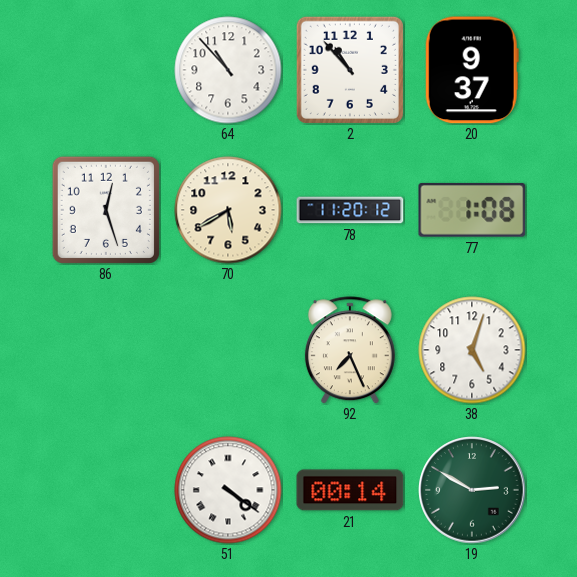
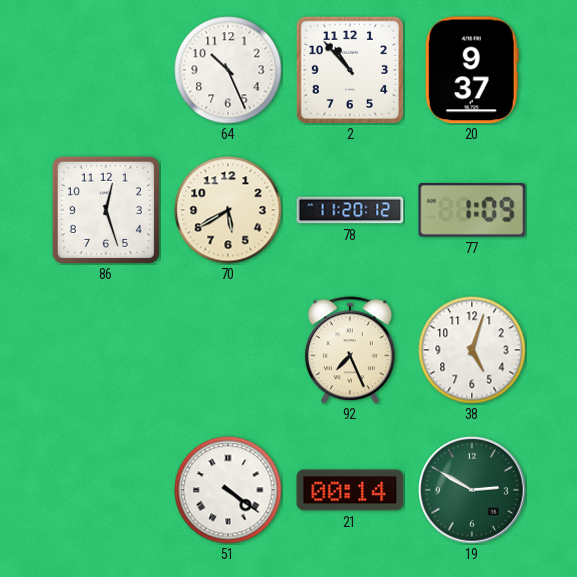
64: 10:53 -> 10:26
77: 1:08 -> 1:09
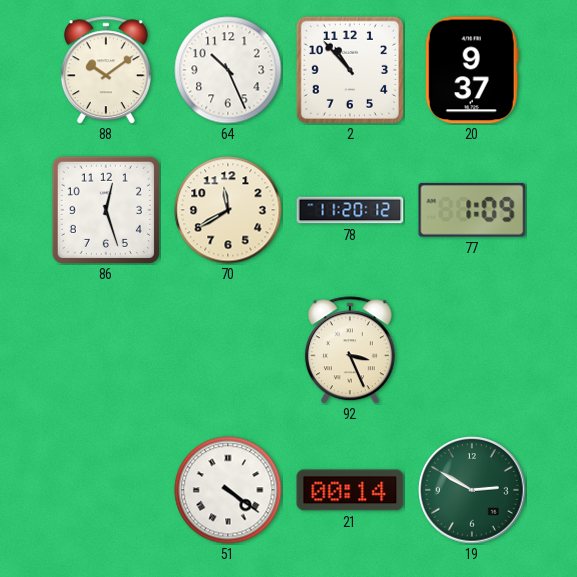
88: none -> 10:09
70: 5:40 -> 11:40
92: 7:26 -> 3:26
38: 5:03 -> none
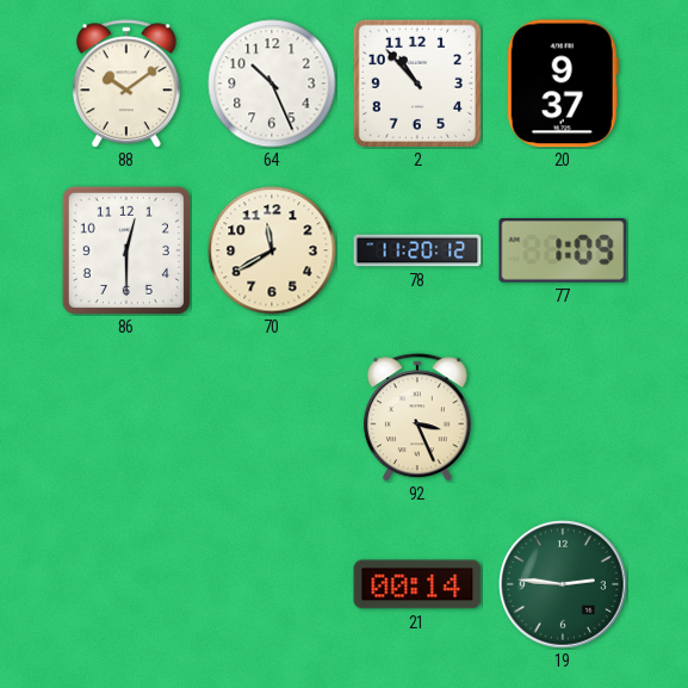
86: 12:27 -> 12:30
51: 4:21 -> none
19: 2:50 -> 2:46
